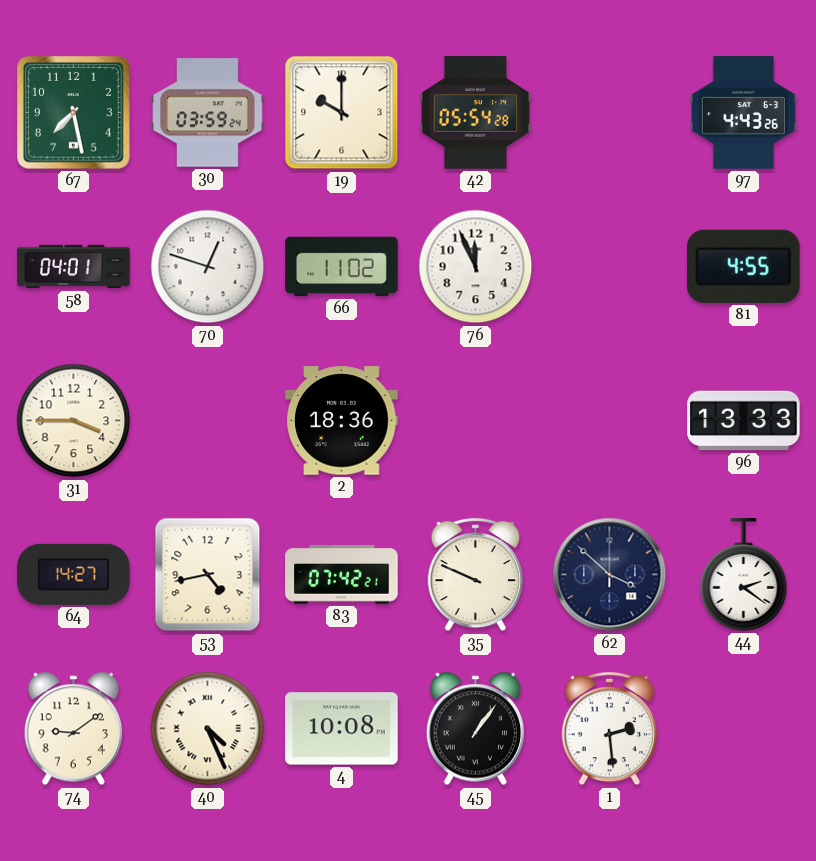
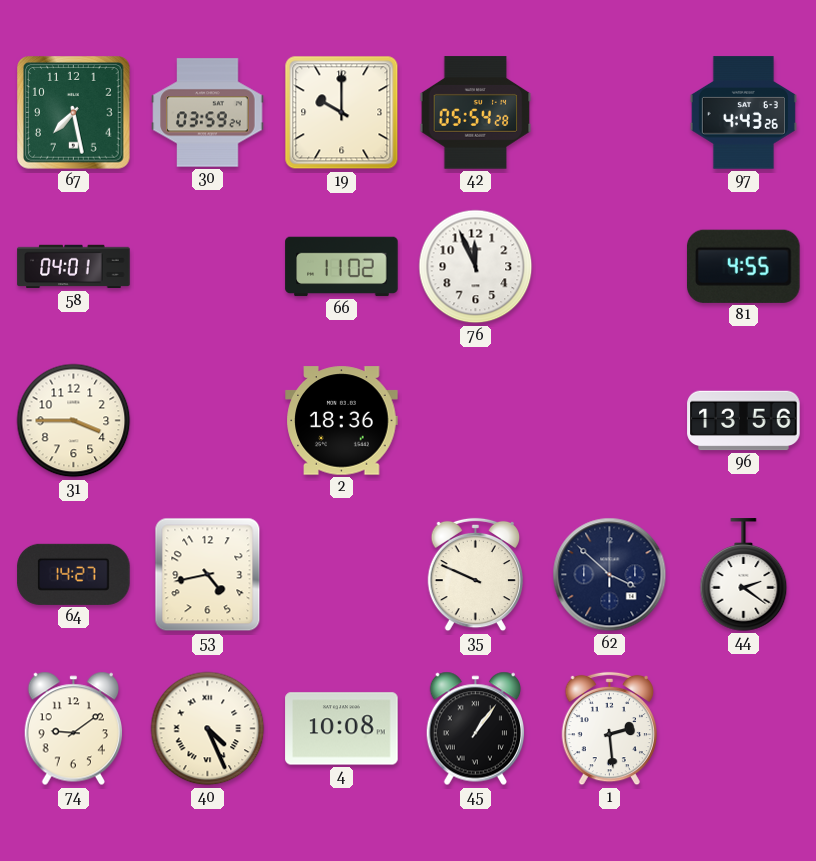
70: 12:48 -> none
96: 13:33 -> 13:56
83: 07:42 -> none
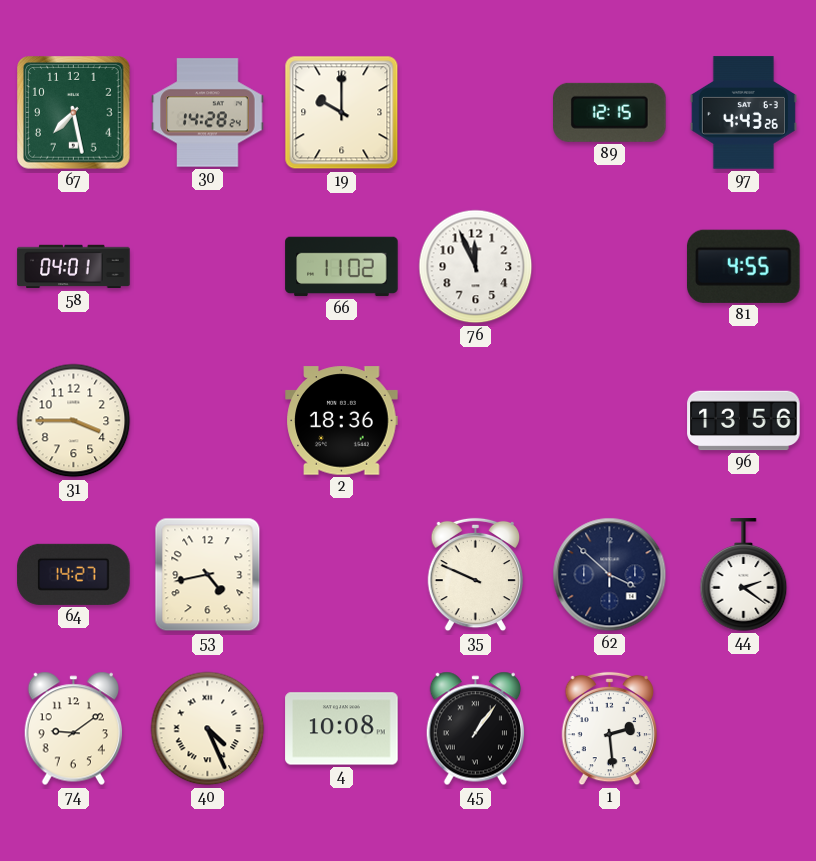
30: 03:59 -> 14:28
42: 05:54 -> none
89: none -> 12:15
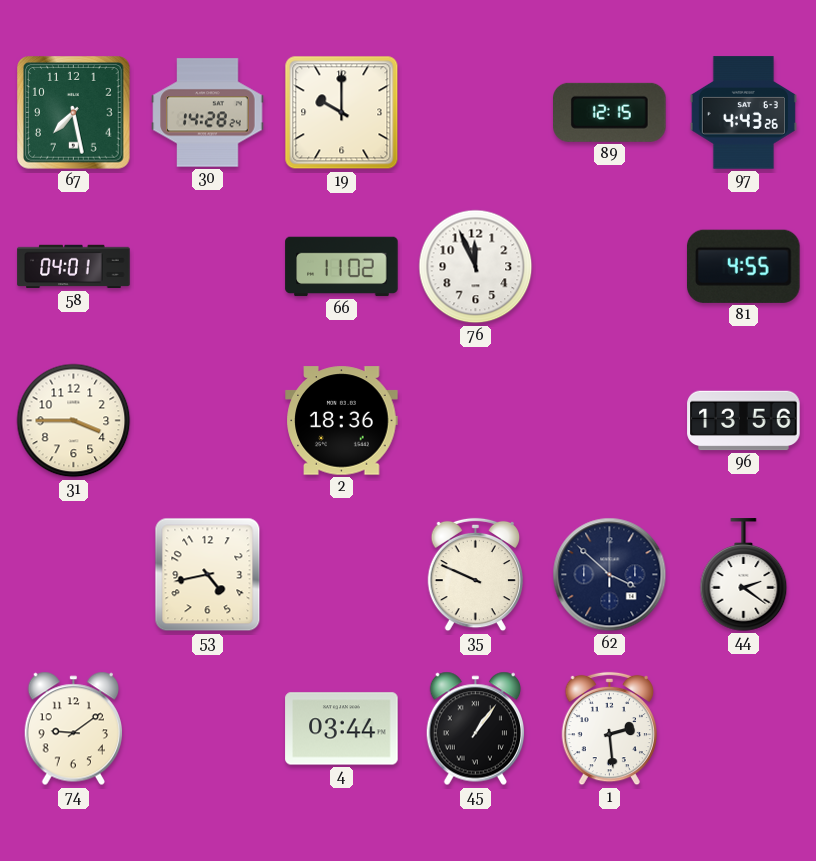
64: 14:27 -> none
40: 4:26 -> none
4: 10:08 -> 03:44
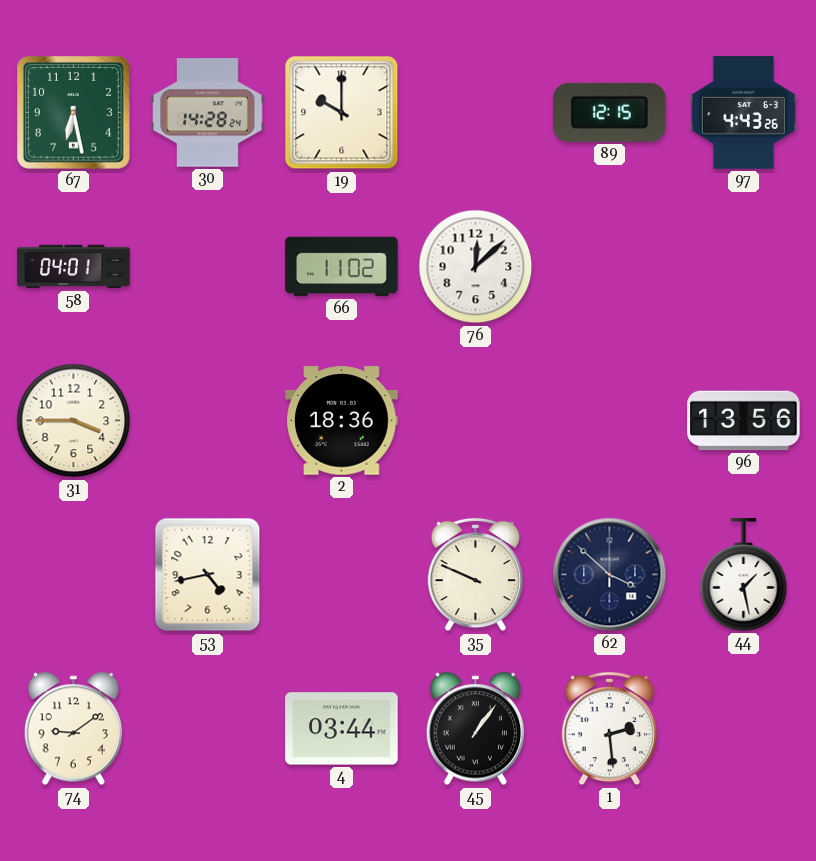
67: 7:28 -> 6:28
76: 11:56 -> 12:08
81: 4:55 -> none
44: 2:21 -> 1:28
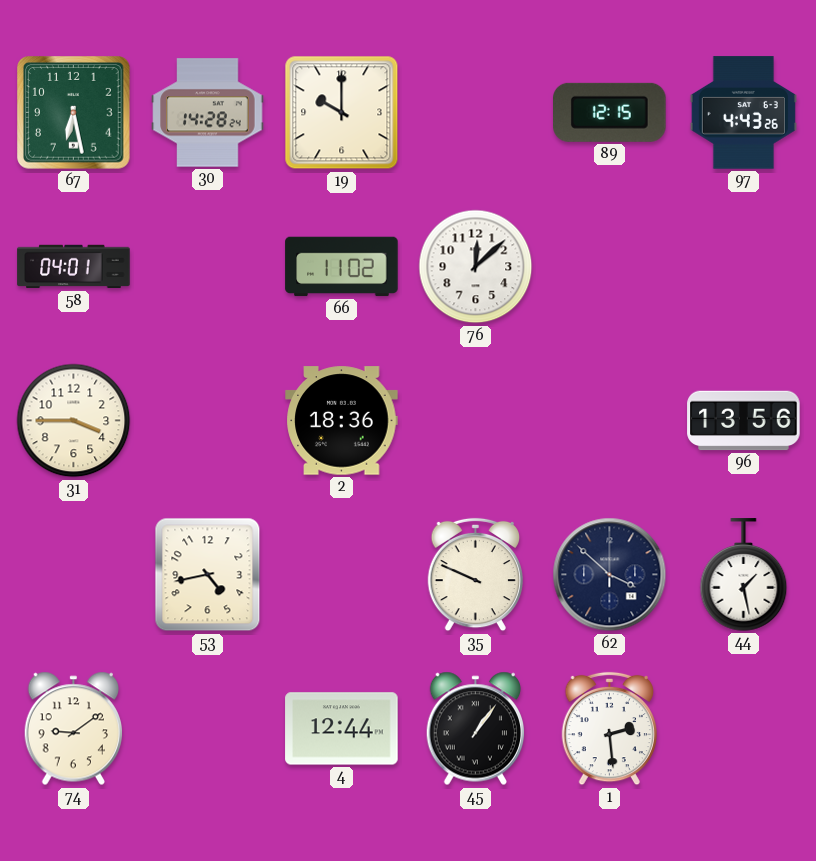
4: 03:44 -> 12:44
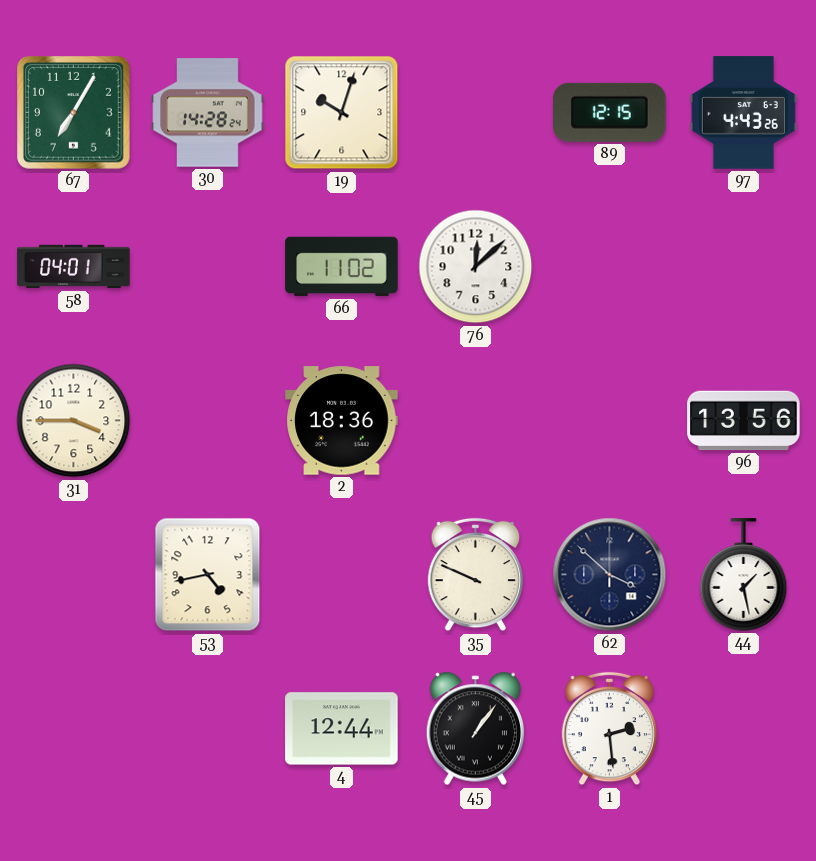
67: 6:28 -> 7:05
19: 10:00 -> 10:03
74: 9:09 -> none
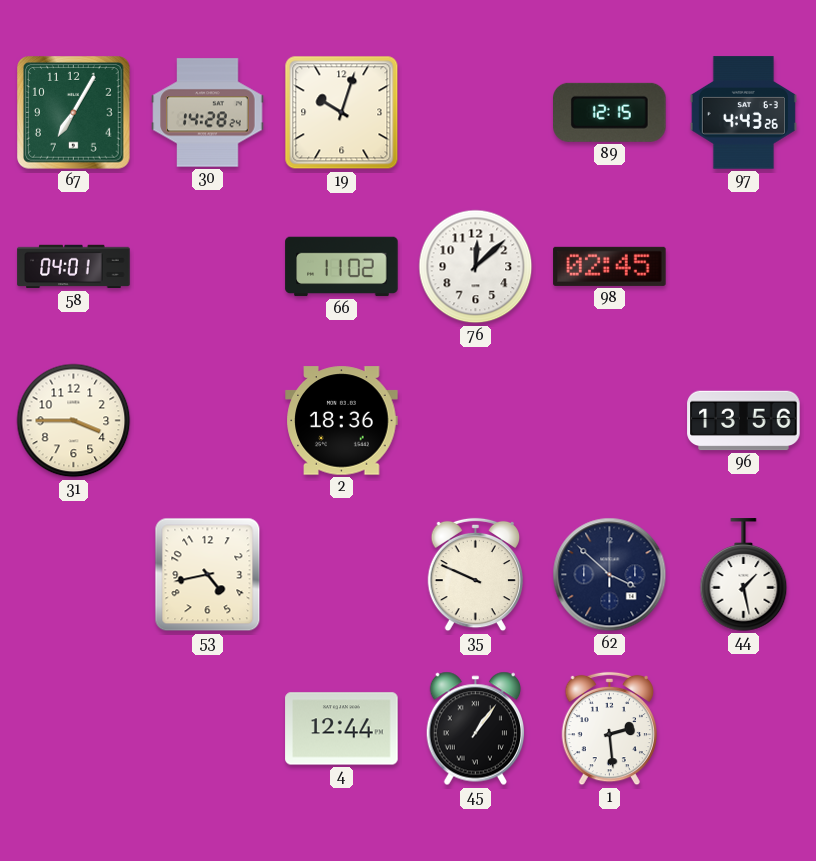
98: none -> 02:45
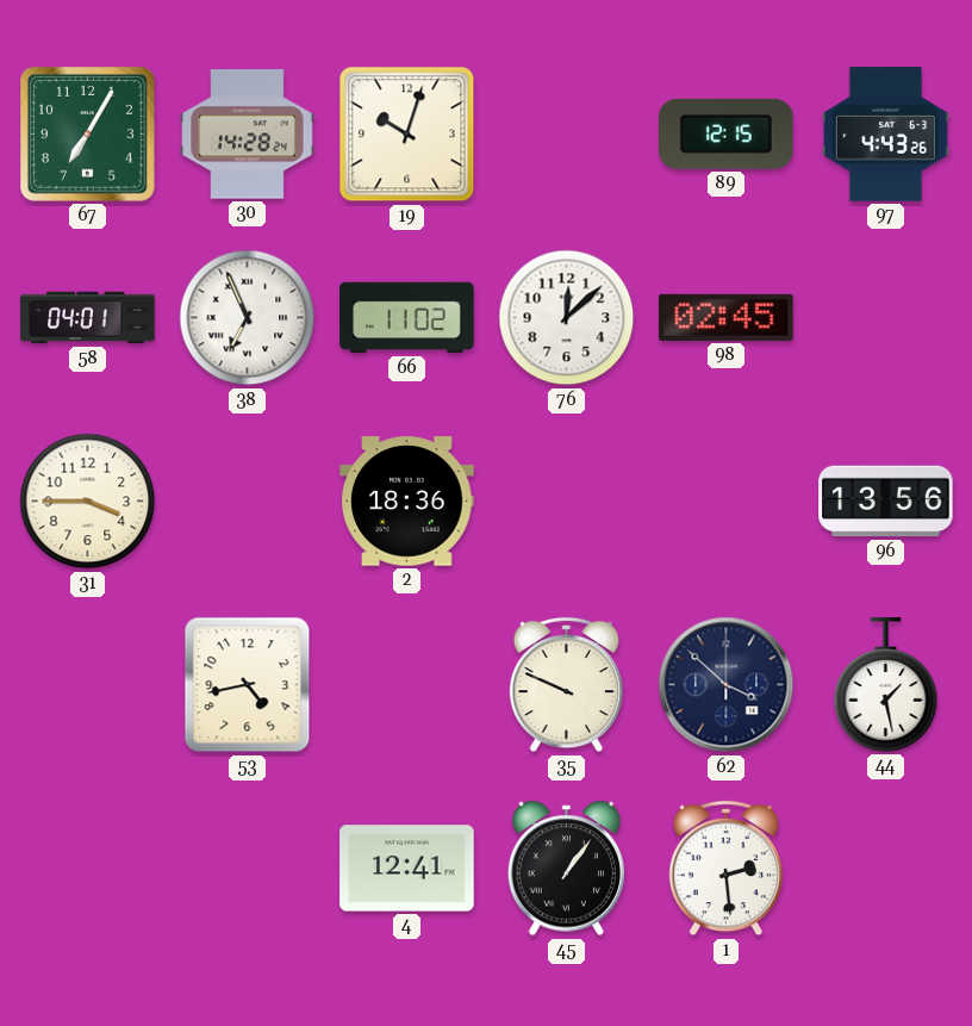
38: none -> 6:56
4: 12:44 -> 12:41
